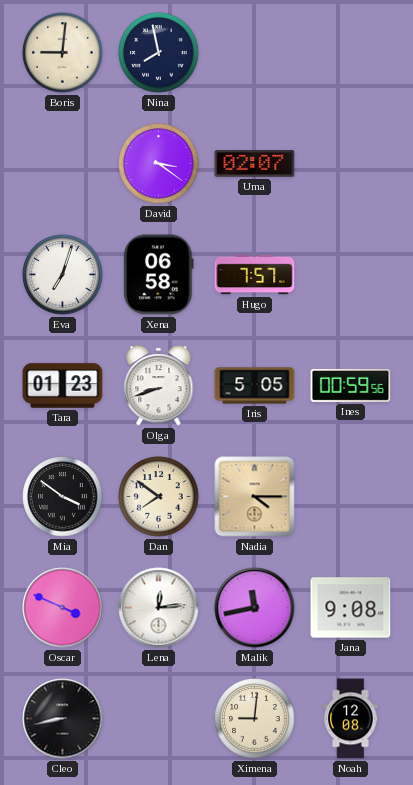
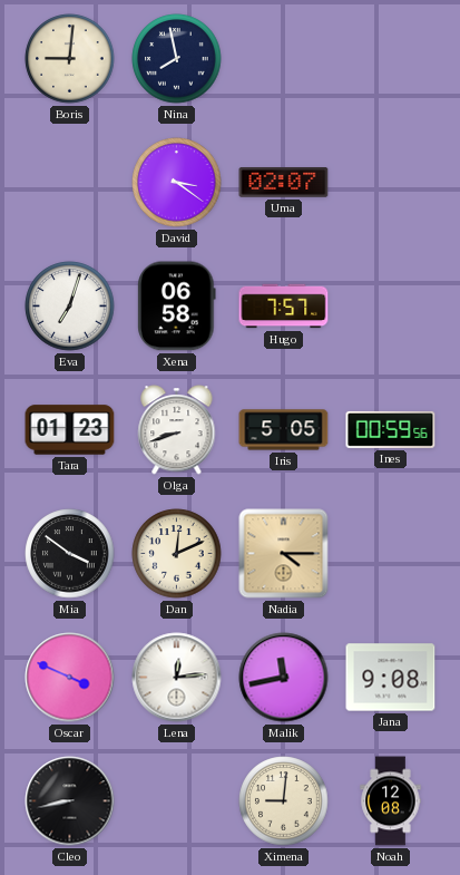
Dan: 7:51 -> 12:11
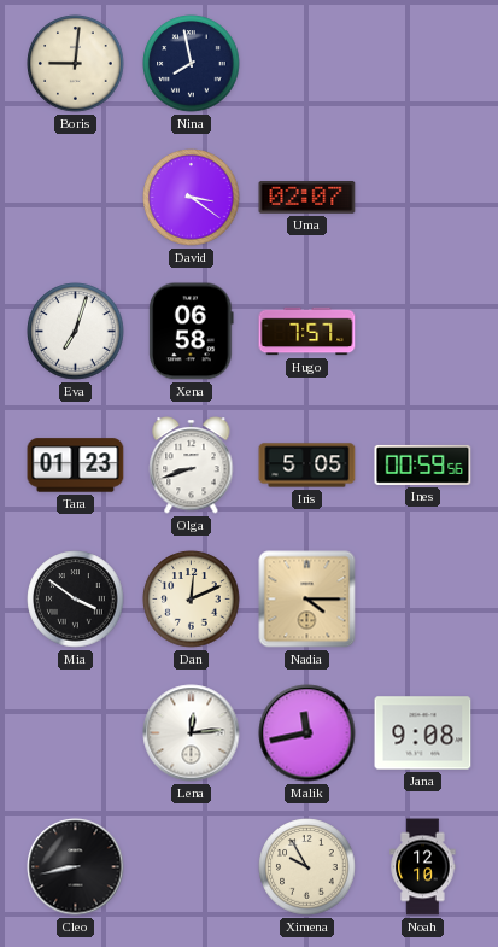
Oscar: 3:49 -> none
Ximena: 9:01 -> 9:55
Noah: 12:08 -> 12:10
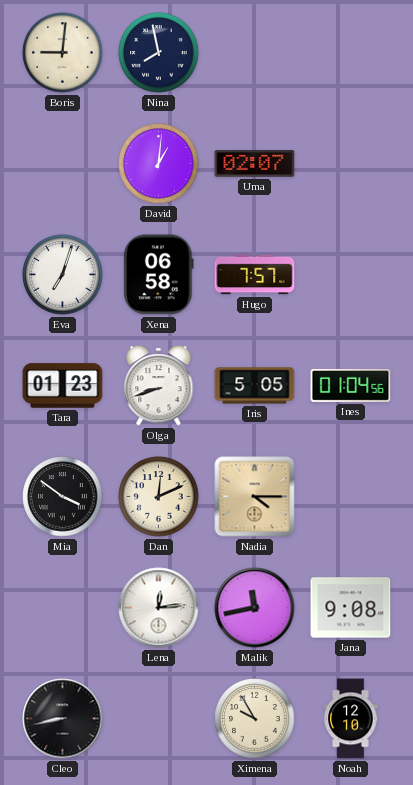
David: 3:21 -> 1:01
Ines: 00:59 -> 01:04
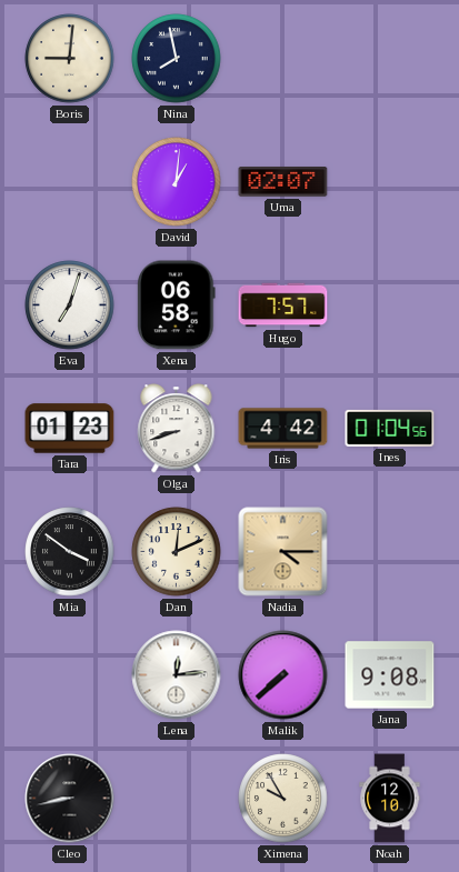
Iris: 5:05 -> 4:42
Malik: 11:43 -> 7:38
